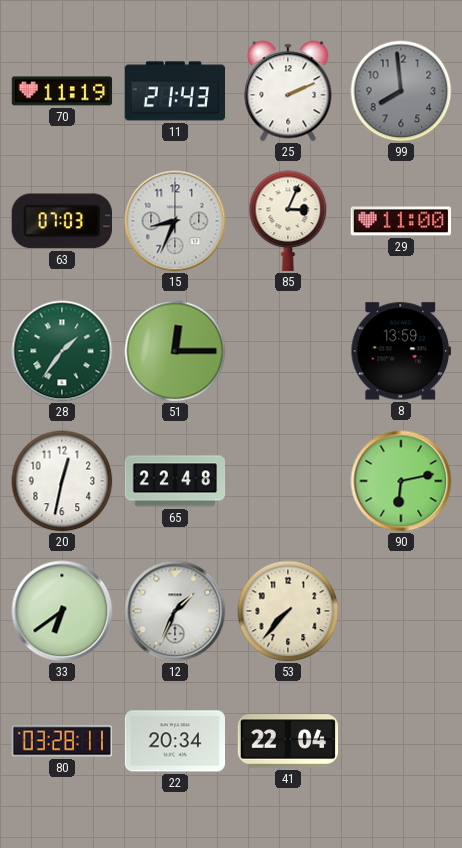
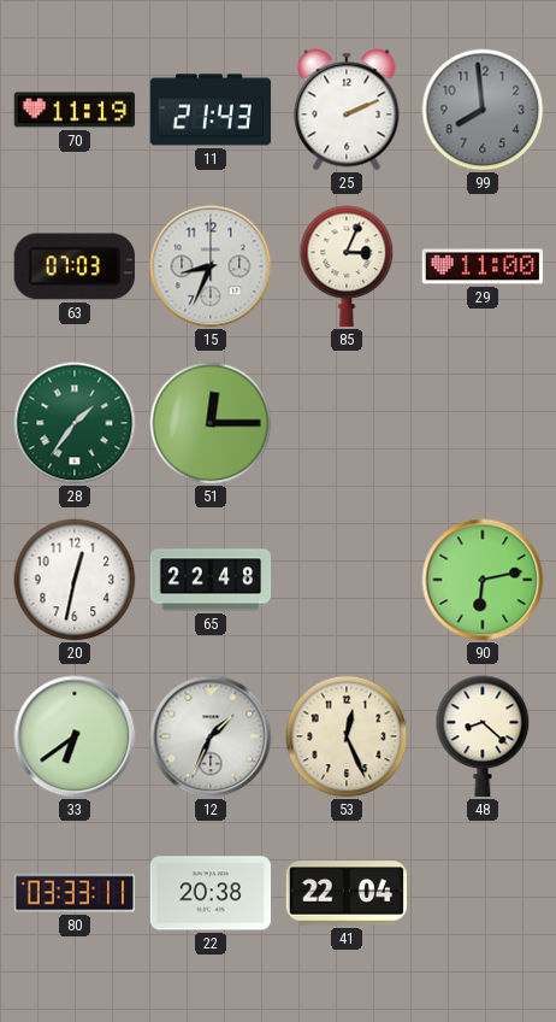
8: 13:59 -> none
53: 7:37 -> 12:26
48: none -> 8:22
80: 03:28 -> 03:33
22: 20:34 -> 20:38
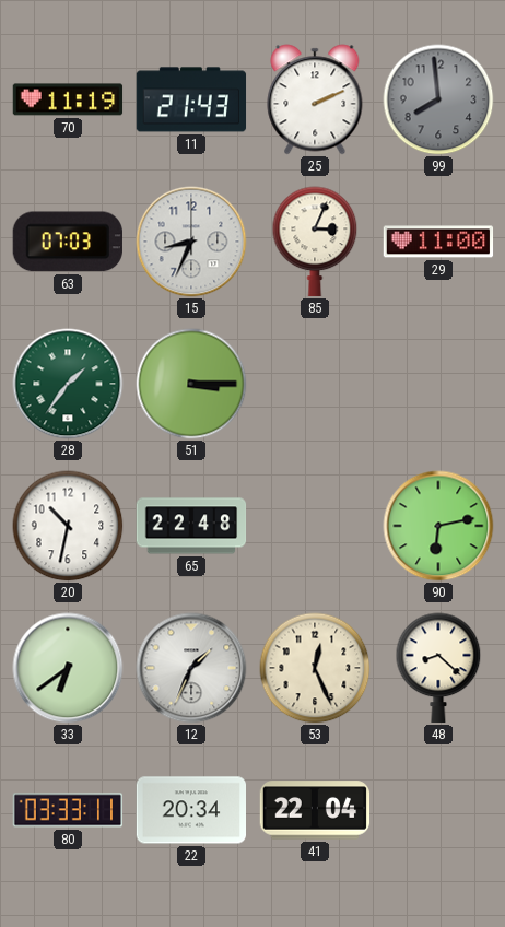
51: 12:15 -> 3:15
20: 12:32 -> 10:32
22: 20:38 -> 20:34
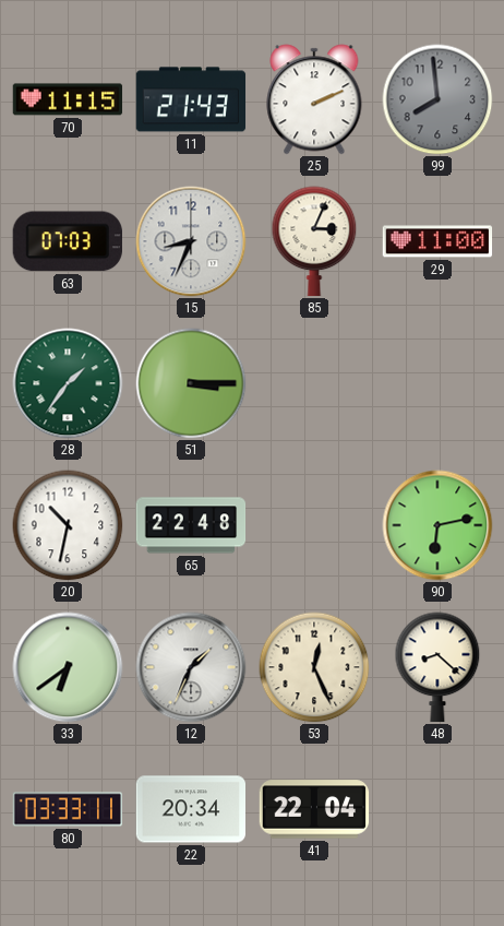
70: 11:19 -> 11:15
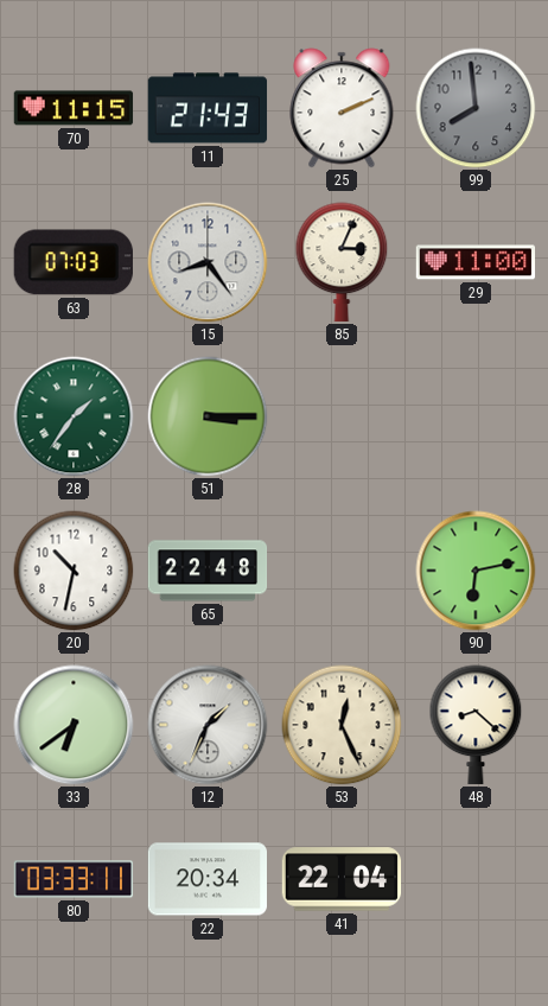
15: 8:34 -> 8:24
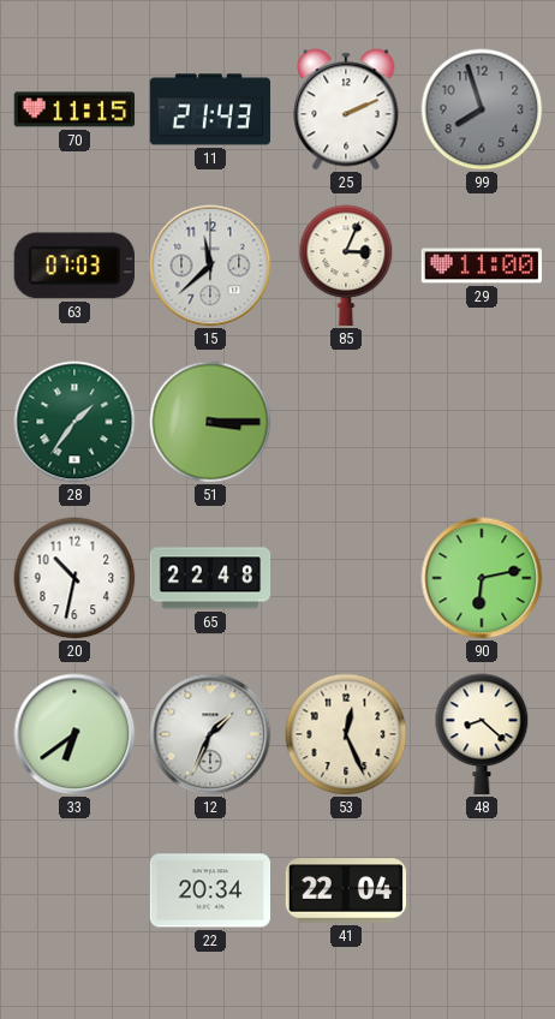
99: 7:59 -> 7:57
15: 8:24 -> 11:38
80: 03:33 -> none
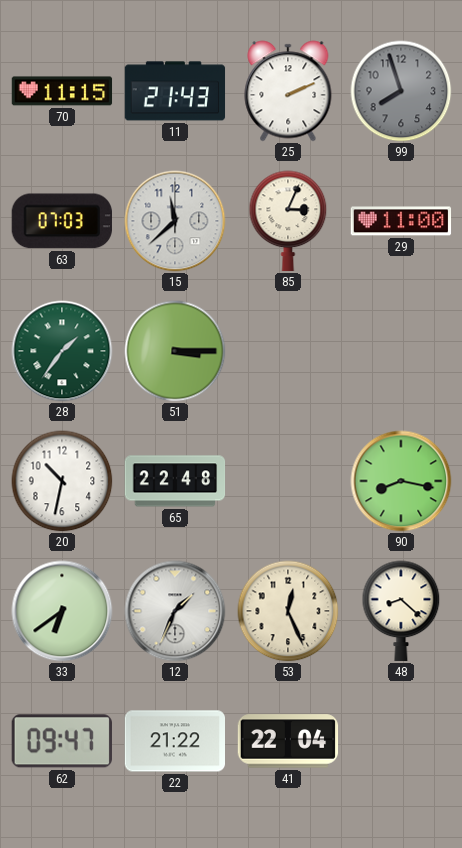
90: 6:13 -> 8:17
62: none -> 09:47
22: 20:34 -> 21:22
